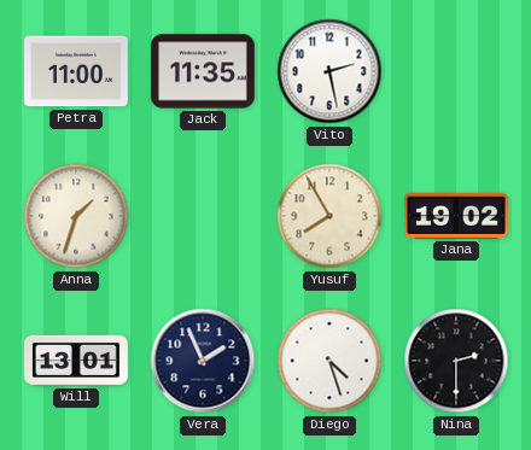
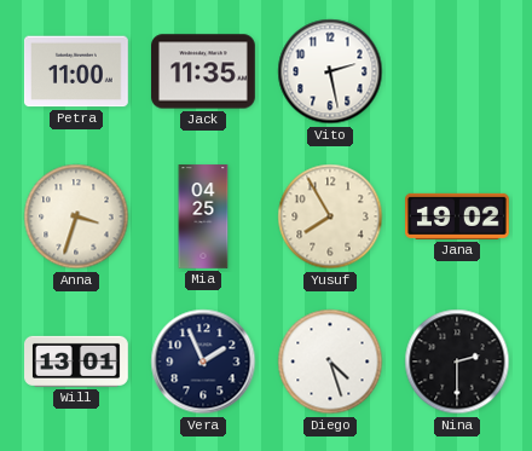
Anna: 1:33 -> 3:33
Mia: none -> 04:25
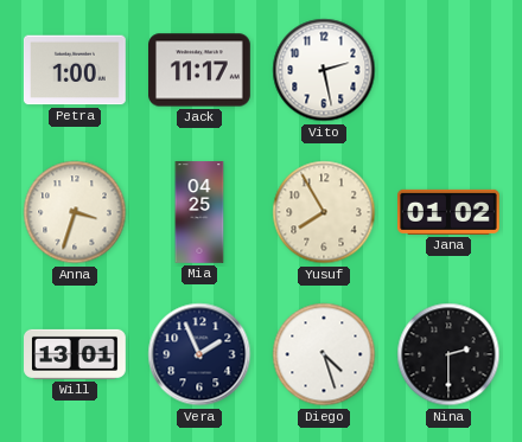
Petra: 11:00 -> 1:00
Jack: 11:35 -> 11:17
Jana: 19:02 -> 01:02
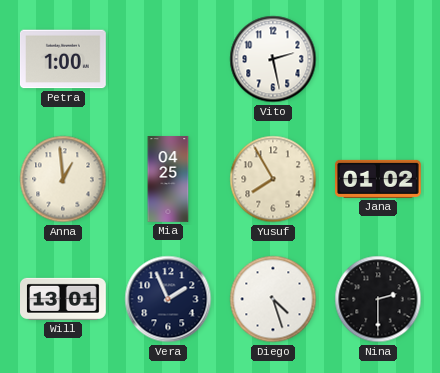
Jack: 11:17 -> none
Anna: 3:33 -> 12:59
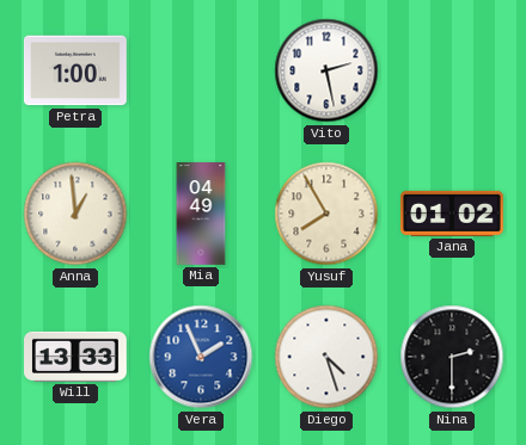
Mia: 04:25 -> 04:49
Will: 13:01 -> 13:33
Vera dial: navy -> blue
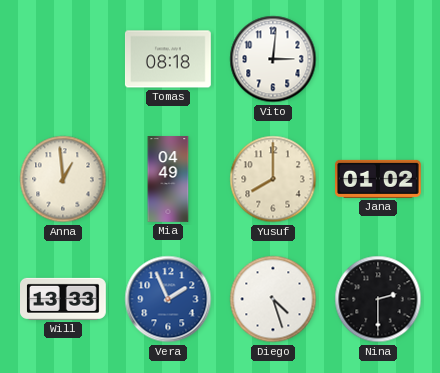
Petra: 1:00 -> none
Tomas: none -> 08:18
Vito: 2:28 -> 3:01
Yusuf: 7:55 -> 8:00
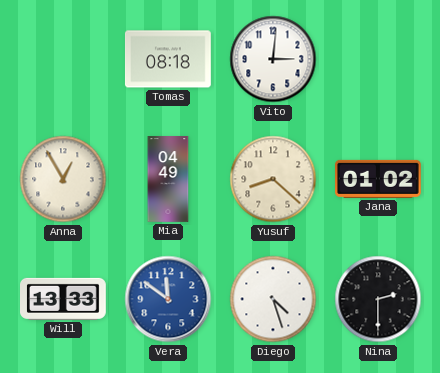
Anna: 12:59 -> 12:55
Yusuf: 8:00 -> 8:22
Vera: 1:56 -> 11:51
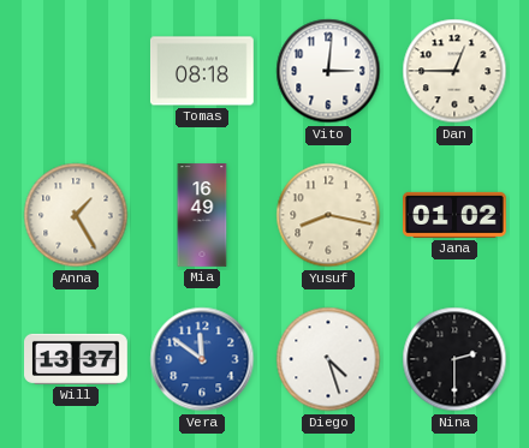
Dan: none -> 12:45
Anna: 12:55 -> 1:25
Mia: 04:49 -> 16:49
Yusuf: 8:22 -> 8:17
Will: 13:33 -> 13:37
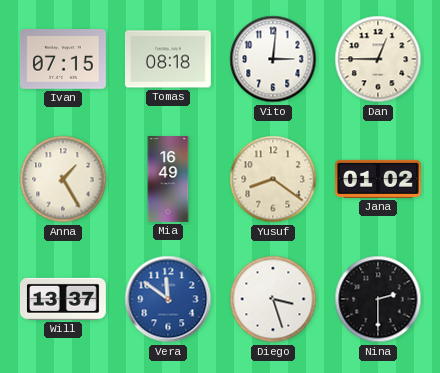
Ivan: none -> 07:15
Yusuf: 8:17 -> 8:21
Diego: 4:27 -> 3:27
